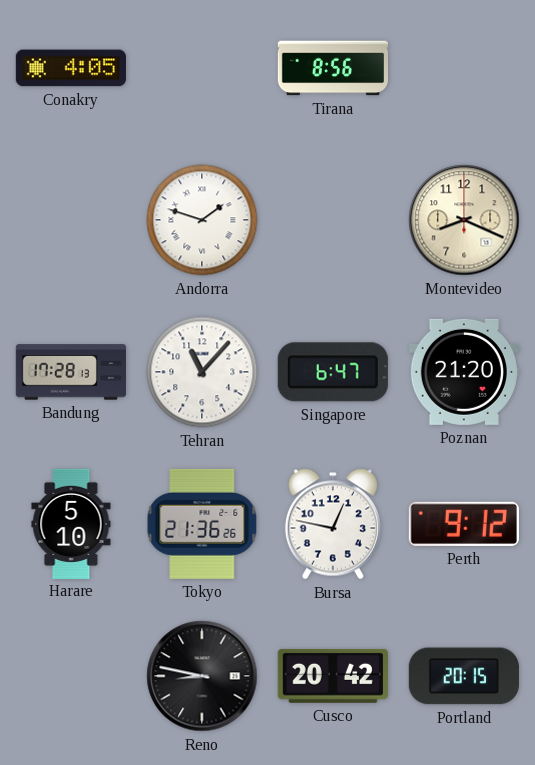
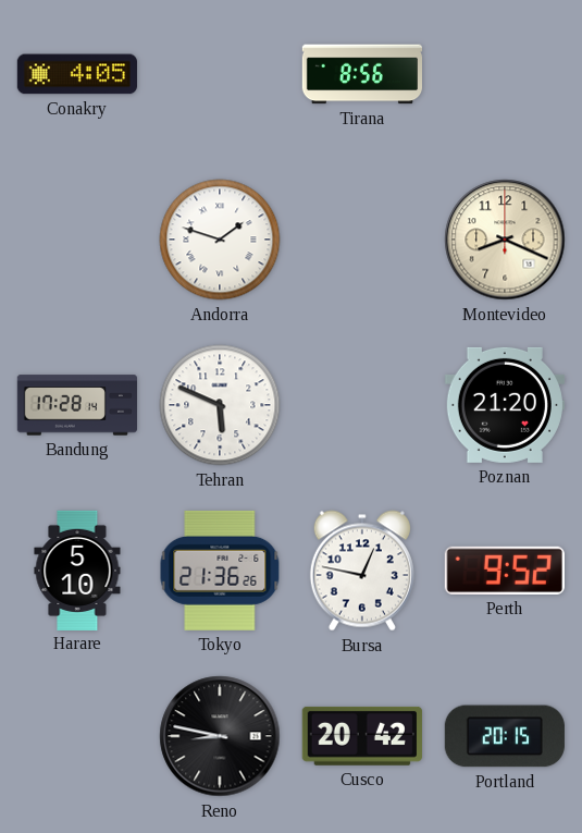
Bandung: 17:28:13 -> 17:28:14
Tehran: 11:07 -> 5:49
Singapore: 6:47 -> none
Perth: 9:12 -> 9:52
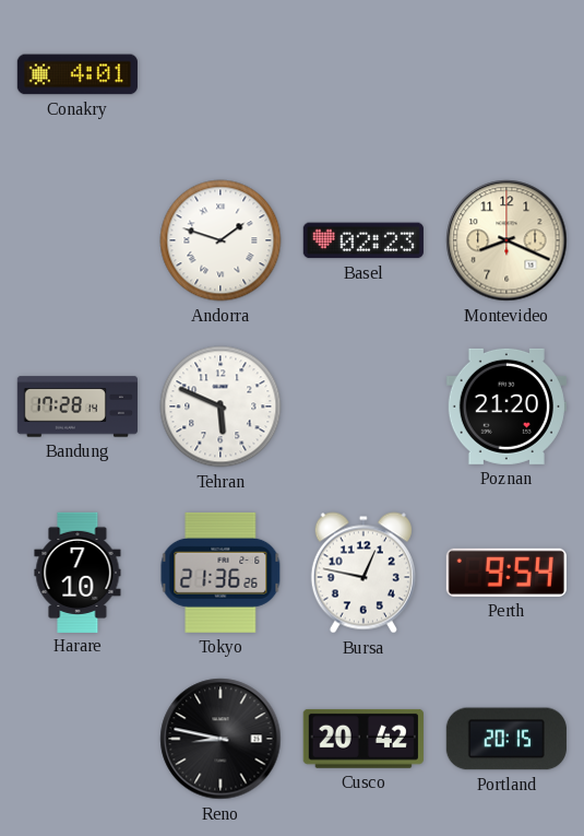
Conakry: 4:05 -> 4:01
Tirana: 8:56 -> none
Basel: none -> 02:23
Harare: 5:10 -> 7:10
Perth: 9:52 -> 9:54
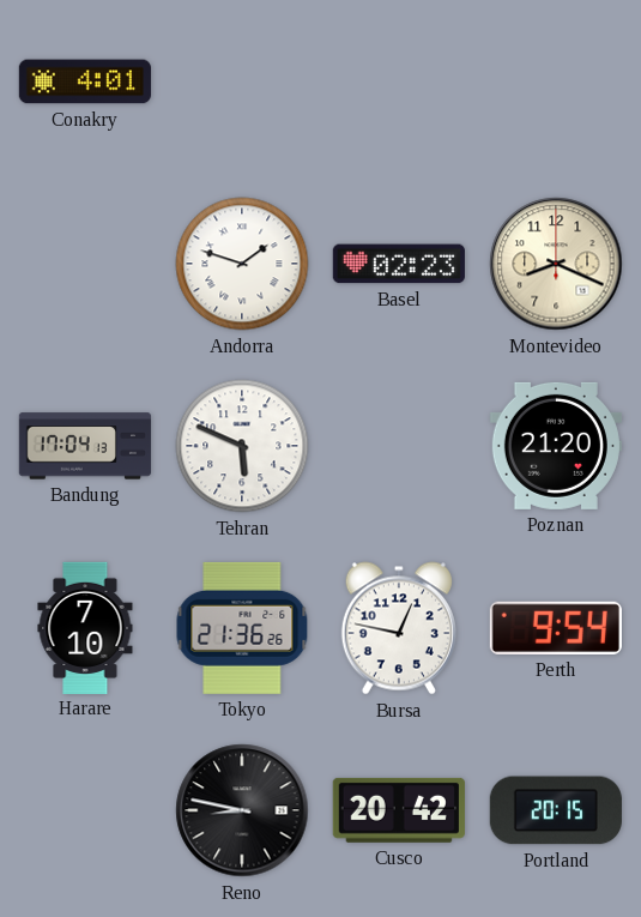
Bandung: 17:28 -> 17:04
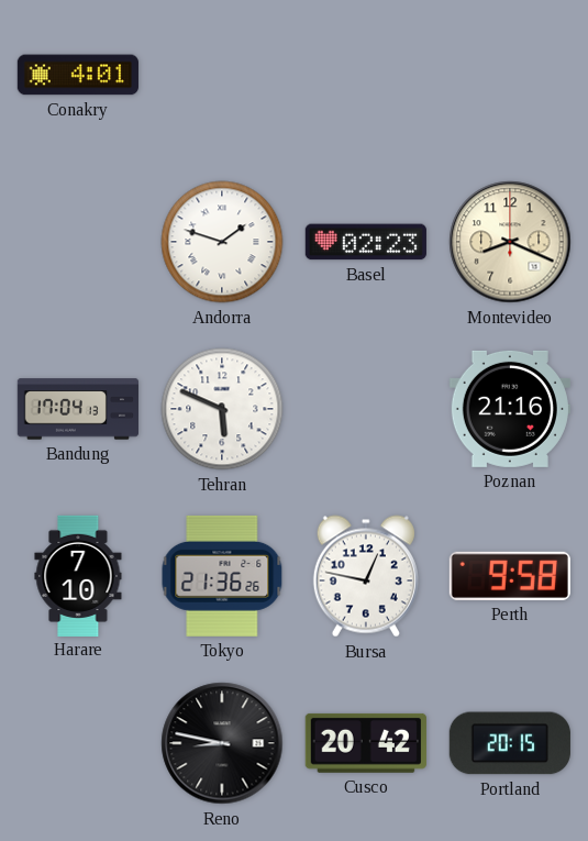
Poznan: 21:20 -> 21:16
Perth: 9:54 -> 9:58
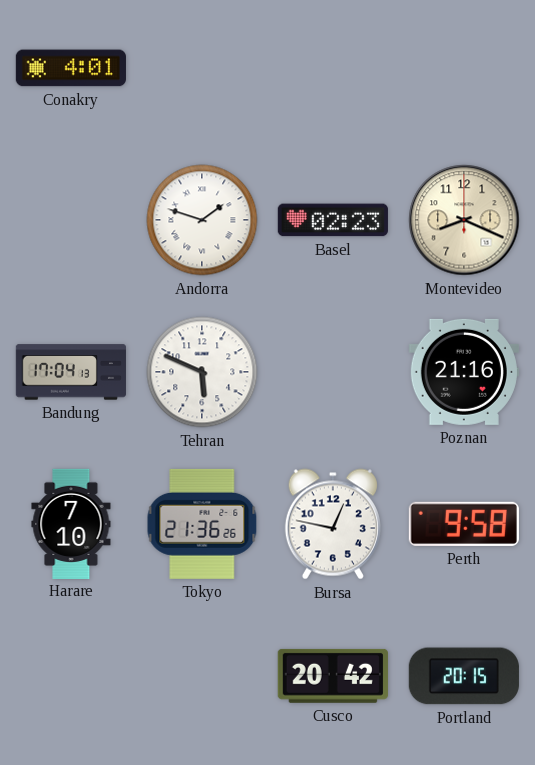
Reno: 8:47 -> none
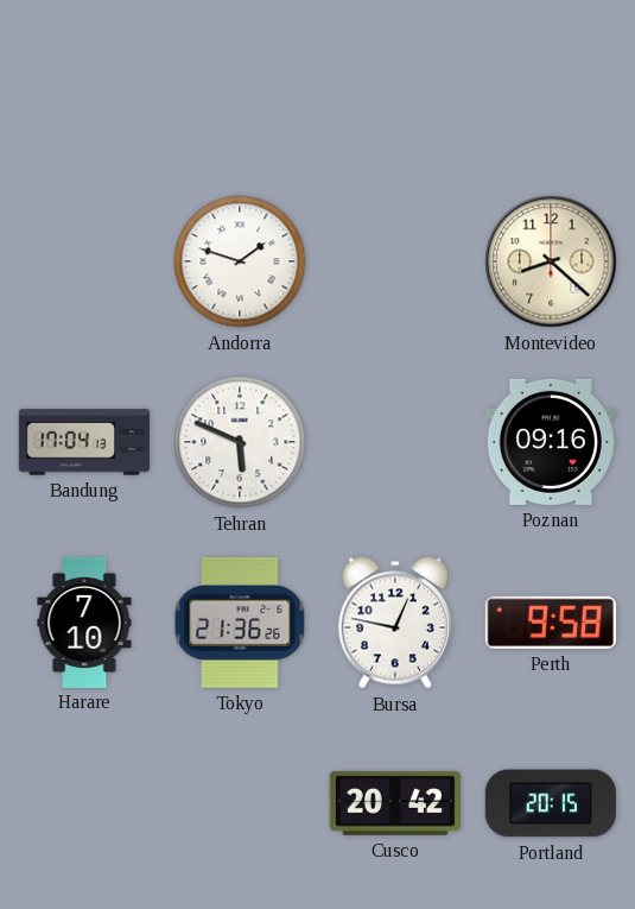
Conakry: 4:01 -> none
Basel: 02:23 -> none
Montevideo: 8:19 -> 8:22
Poznan: 21:16 -> 09:16
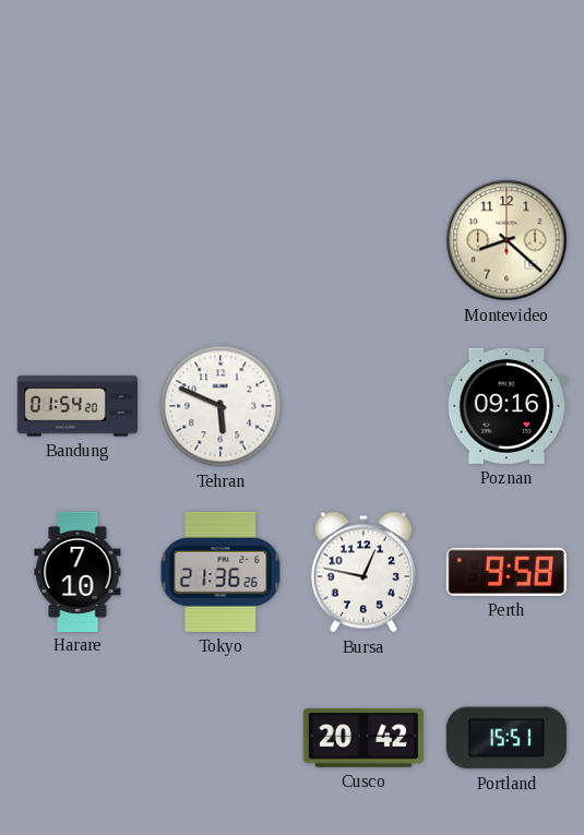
Andorra: 1:48 -> none
Bandung: 17:04 -> 01:54
Portland: 20:15 -> 15:51
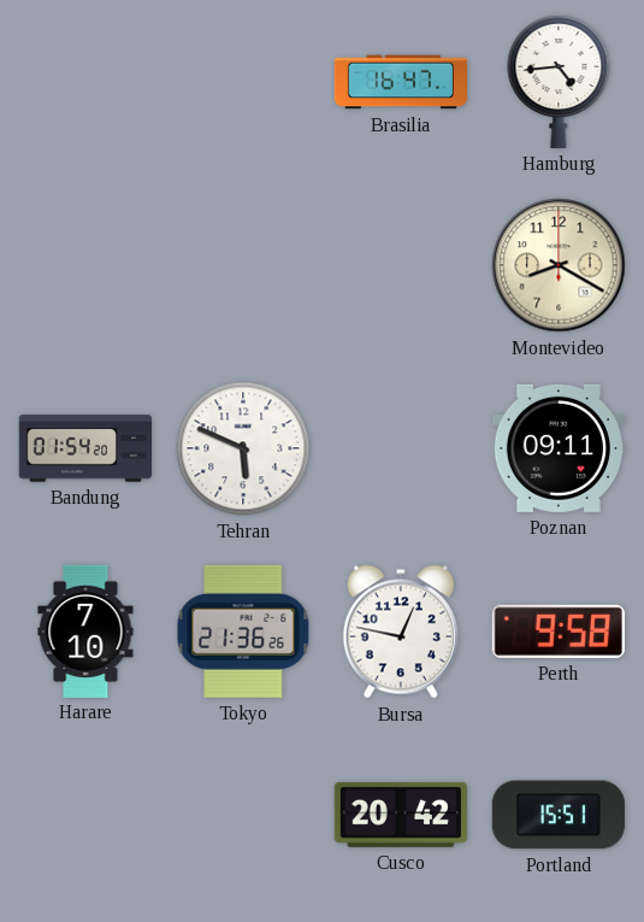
Brasilia: none -> 16:47
Hamburg: none -> 4:44
Montevideo: 8:22 -> 8:20
Poznan: 09:16 -> 09:11
